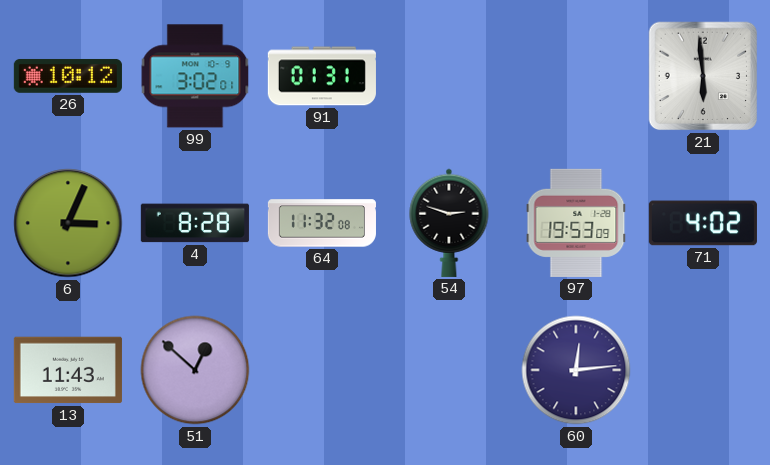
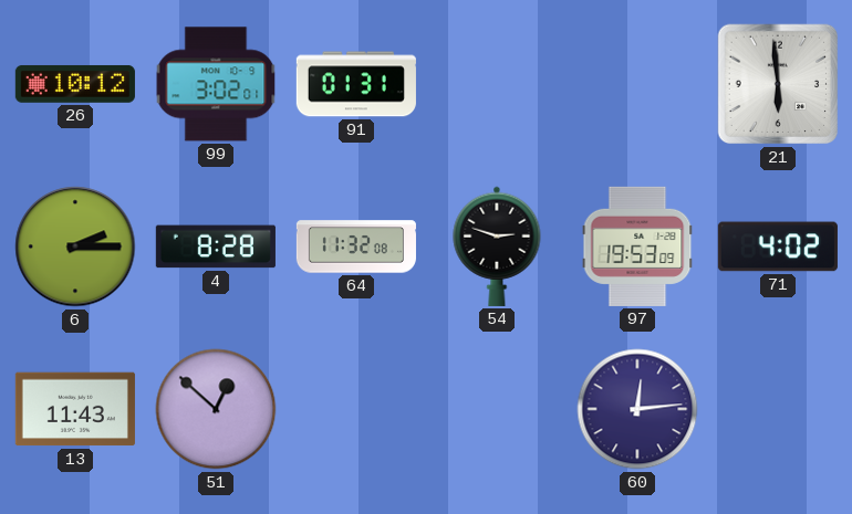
6: 3:04 -> 2:15
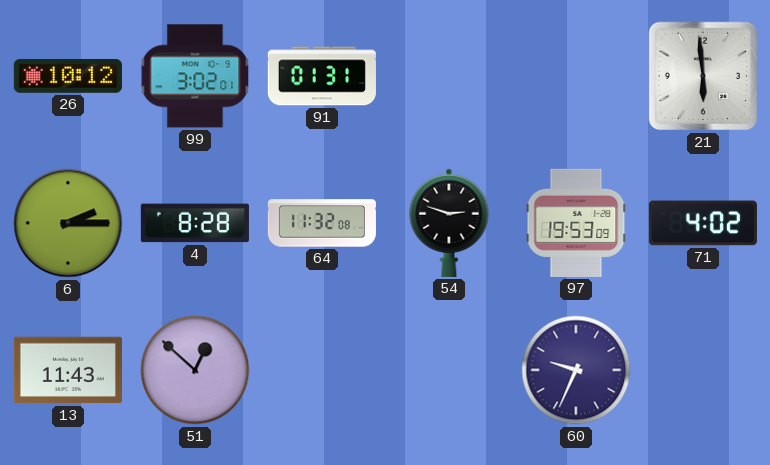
60: 12:14 -> 9:34
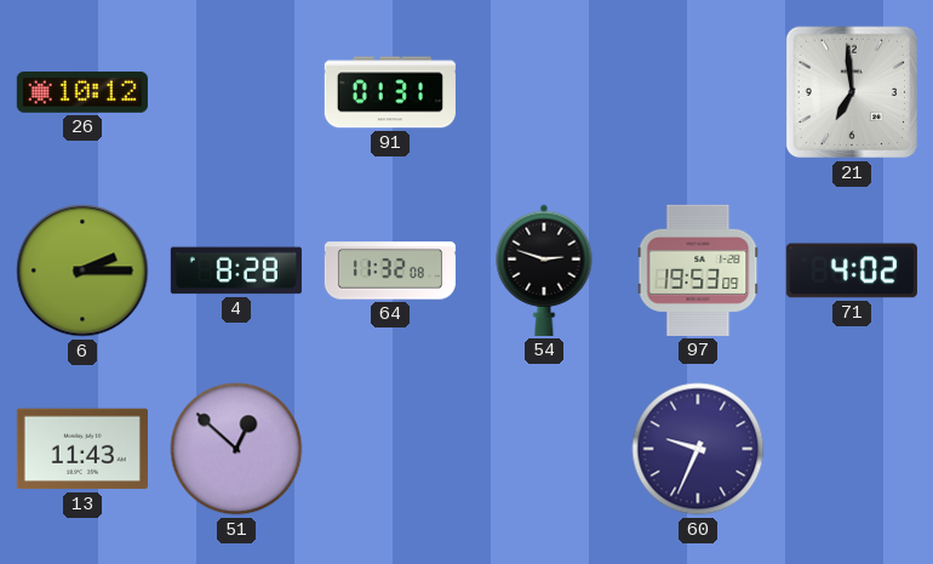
99: 3:02 -> none
21: 5:59 -> 6:59
